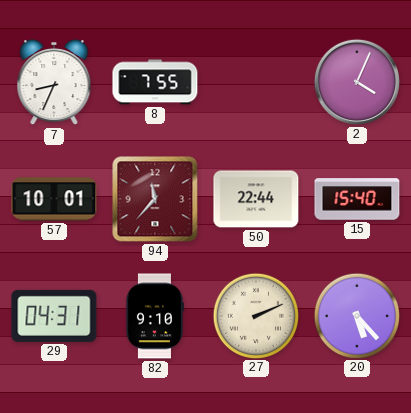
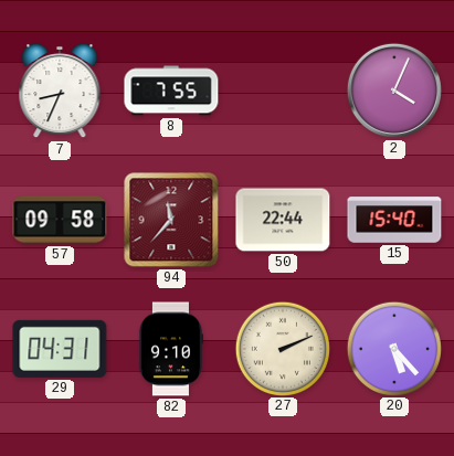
57: 10:01 -> 09:58
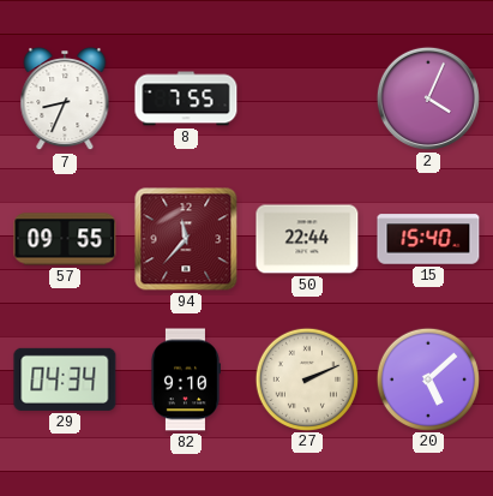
57: 09:58 -> 09:55
29: 04:31 -> 04:34
20: 5:23 -> 5:08
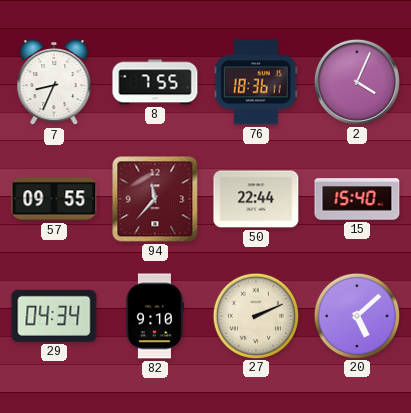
76: none -> 18:36
